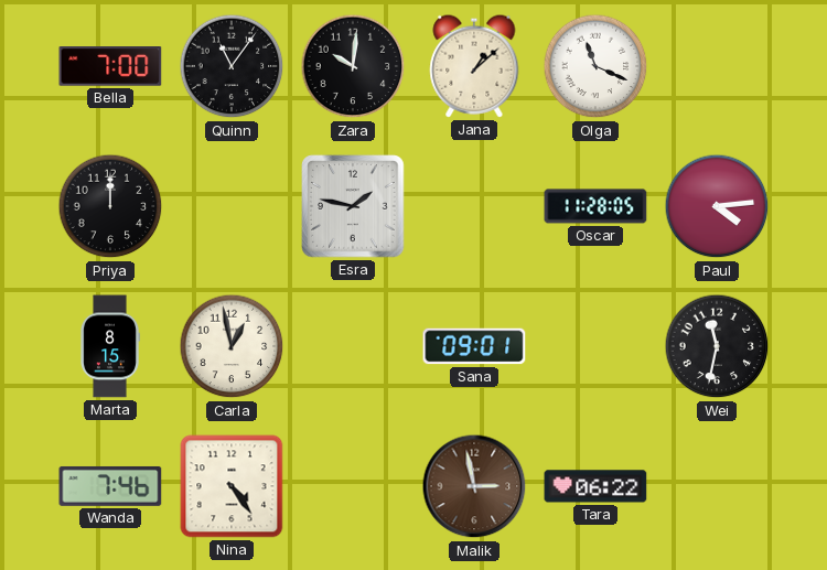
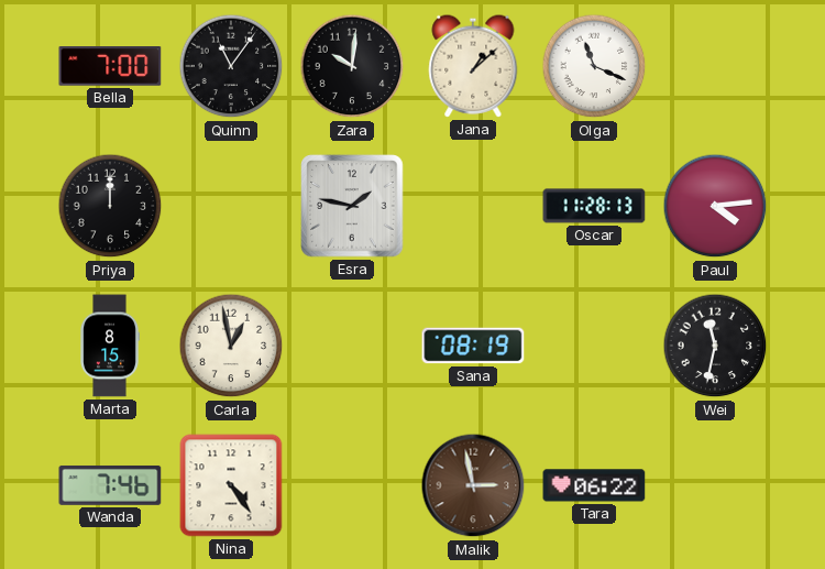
Oscar: 11:28:05 -> 11:28:13
Sana: 09:01 -> 08:19
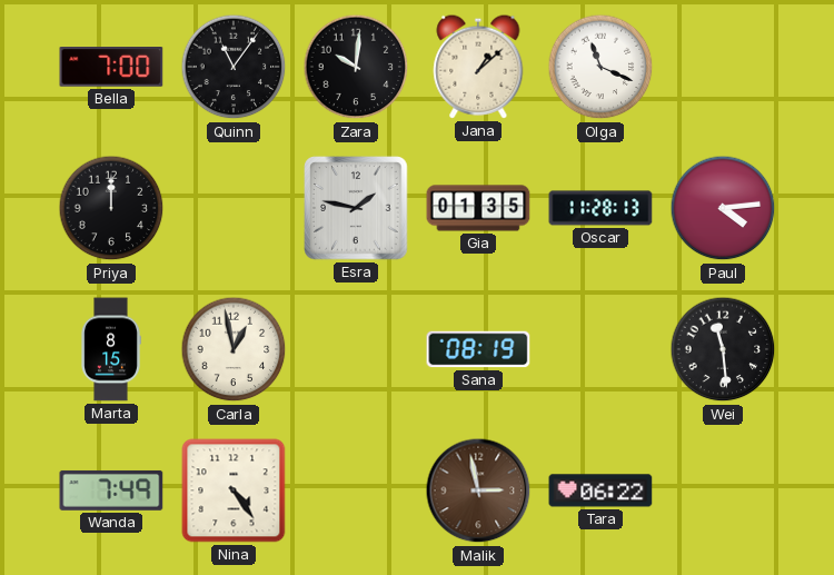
Gia: none -> 01:35
Wei: 11:32 -> 11:29
Wanda: 7:46 -> 7:49
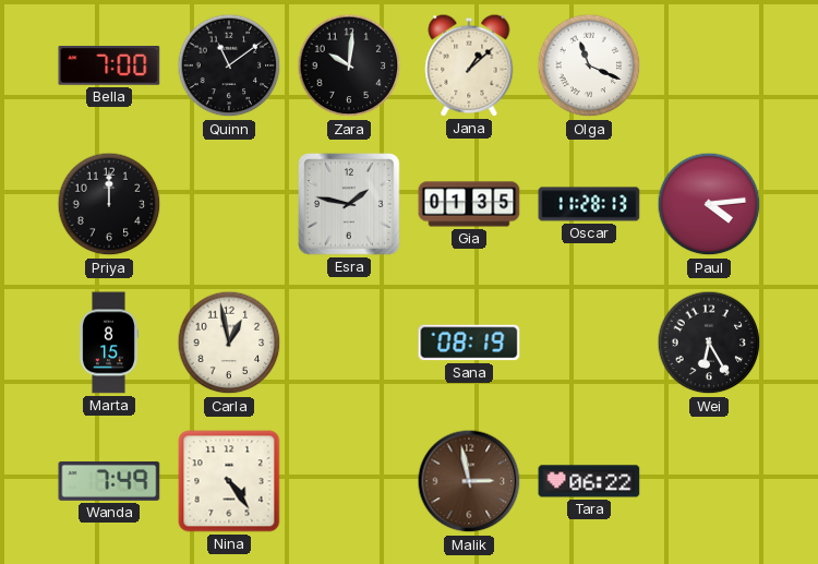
Quinn: 11:06 -> 11:09
Wei: 11:29 -> 6:25
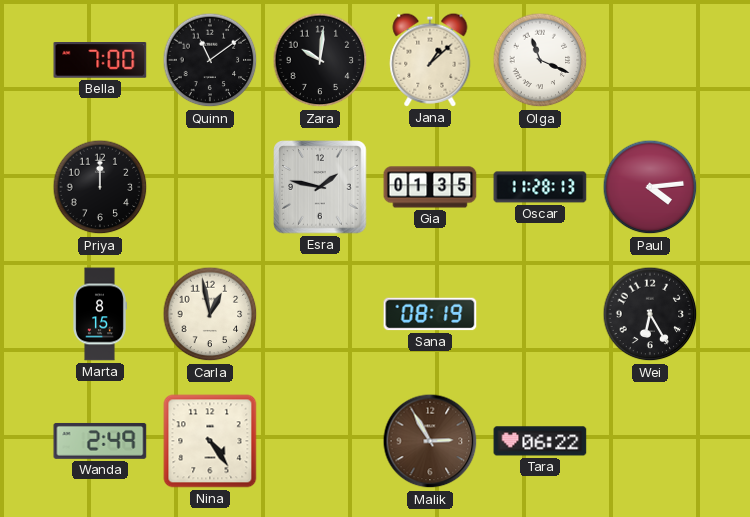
Wanda: 7:49 -> 2:49
Malik: 2:58 -> 2:55
